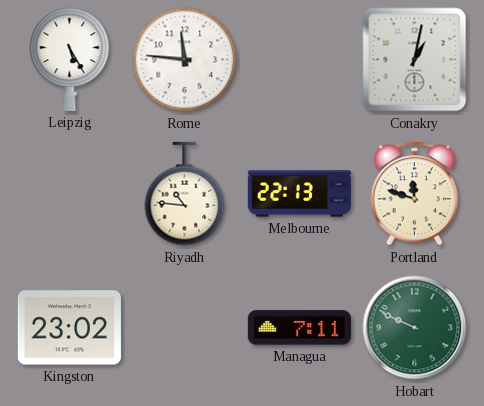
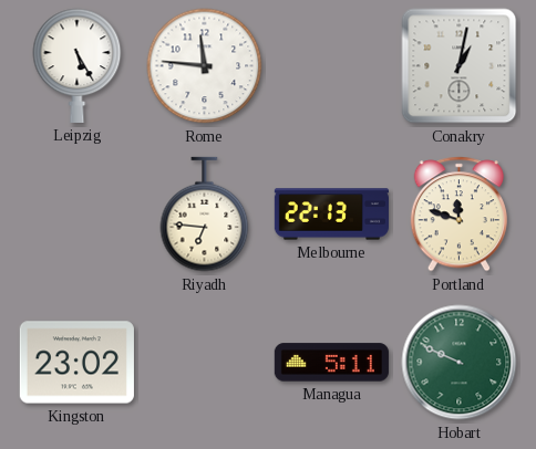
Riyadh: 10:46 -> 6:46
Managua: 7:11 -> 5:11
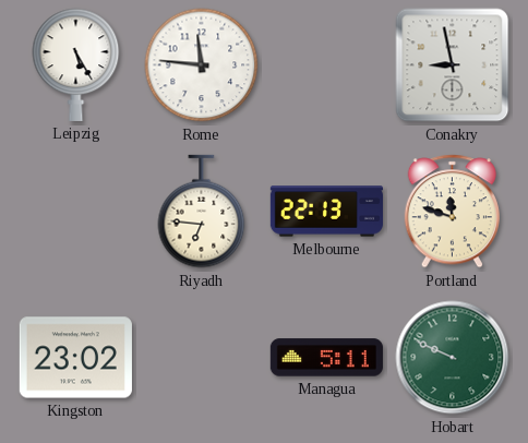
Conakry: 1:02 -> 8:58
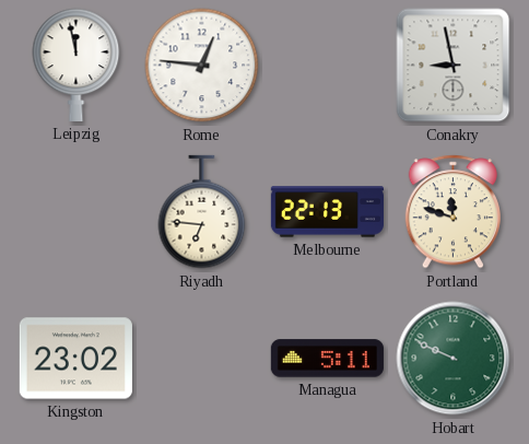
Leipzig: 5:25 -> 11:58
Rome: 11:46 -> 12:46
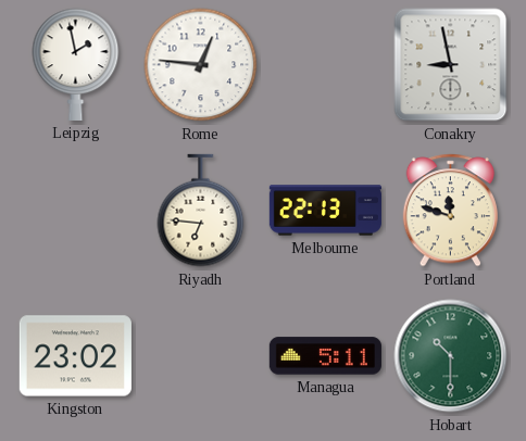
Leipzig: 11:58 -> 1:58
Hobart: 9:49 -> 10:30
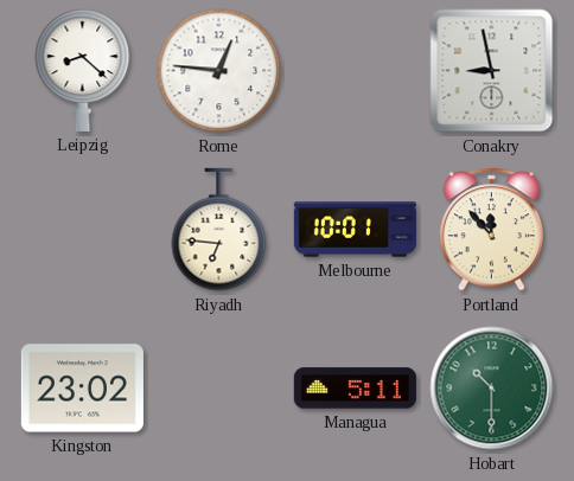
Leipzig: 1:58 -> 8:22
Melbourne: 22:13 -> 10:01
Portland: 11:48 -> 11:53
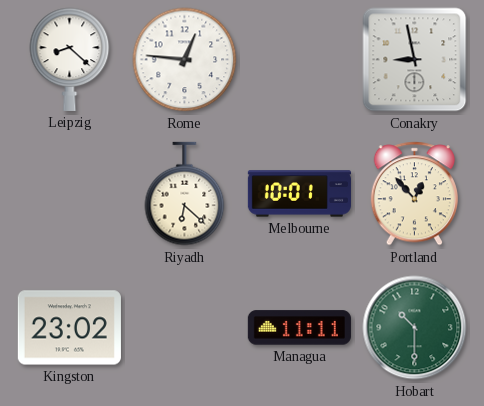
Riyadh: 6:46 -> 6:22
Portland: 11:53 -> 12:53
Managua: 5:11 -> 11:11
